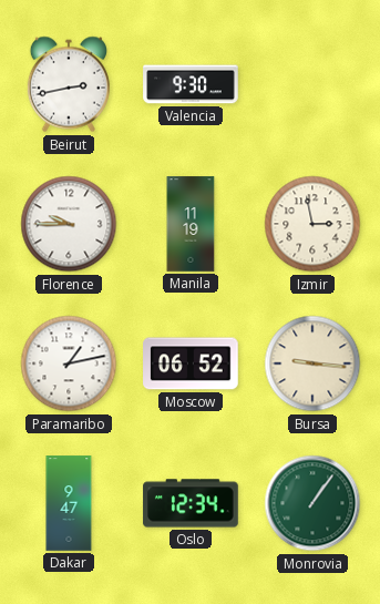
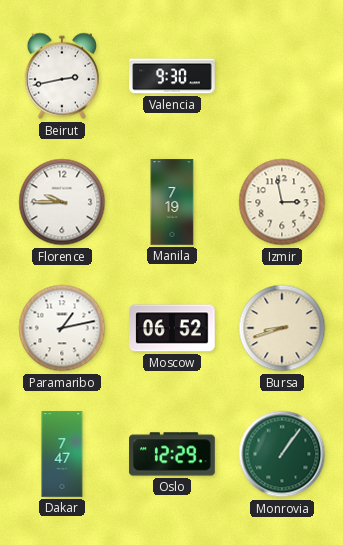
Manila: 11:19 -> 7:19
Bursa: 9:16 -> 8:42
Dakar: 9:47 -> 7:47
Oslo: 12:34 -> 12:29
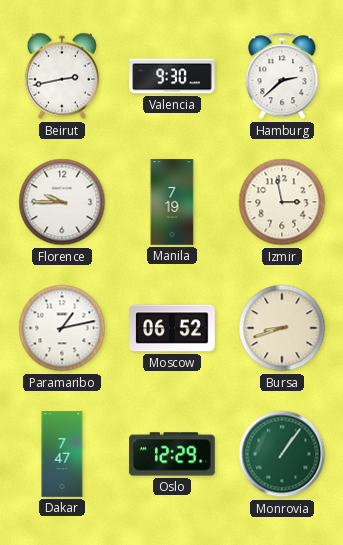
Hamburg: none -> 2:38
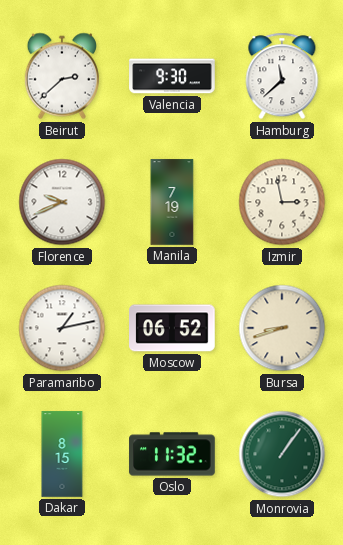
Beirut: 2:43 -> 2:38
Hamburg: 2:38 -> 11:38
Florence: 9:45 -> 9:41
Dakar: 7:47 -> 8:15
Oslo: 12:29 -> 11:32
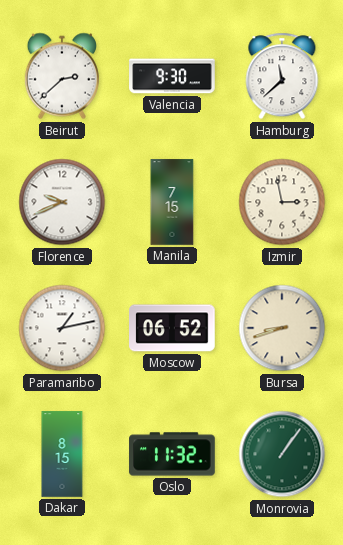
Manila: 7:19 -> 7:15
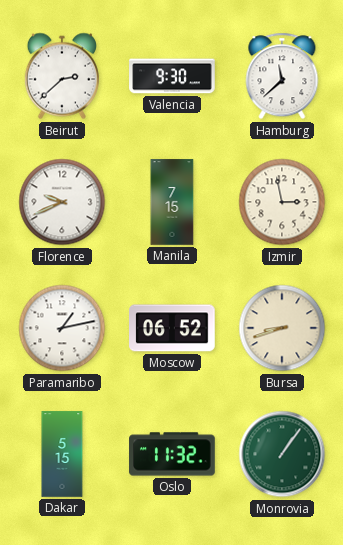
Dakar: 8:15 -> 5:15
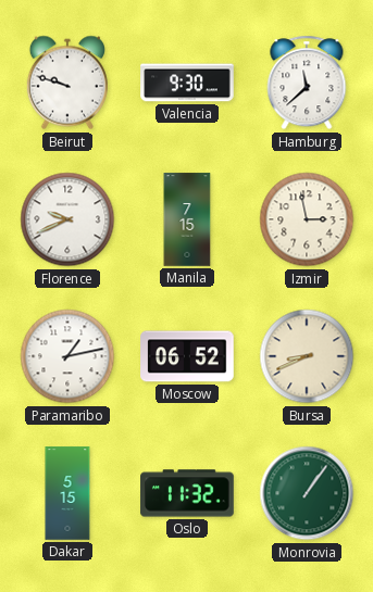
Beirut: 2:38 -> 9:48
Bursa: 8:42 -> 8:41
